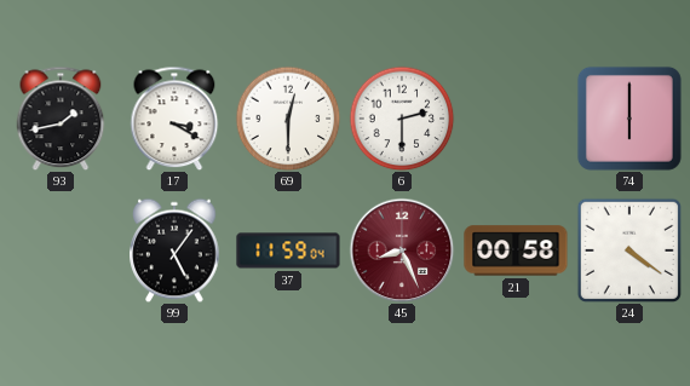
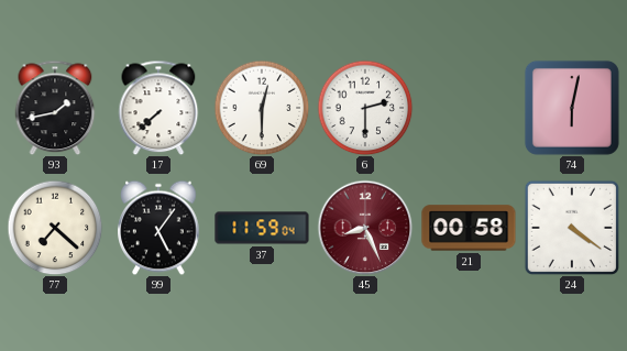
17: 3:20 -> 7:38
74: 6:00 -> 6:02
77: none -> 7:22
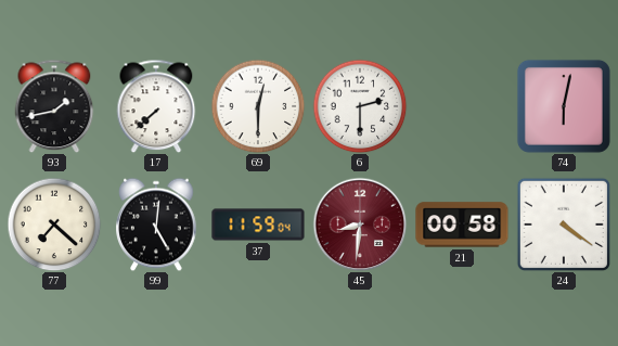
99: 5:06 -> 5:01
45: 8:26 -> 8:31
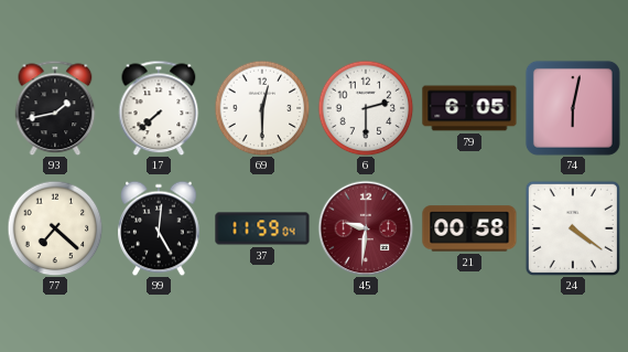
79: none -> 6:05
45: 8:31 -> 9:31
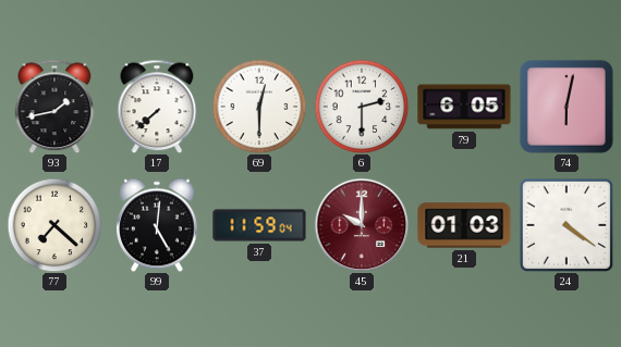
45: 9:31 -> 10:00
21: 00:58 -> 01:03
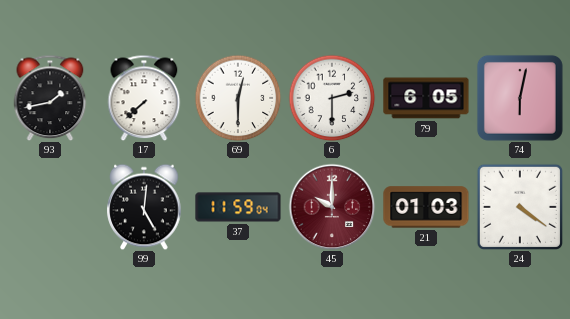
77: 7:22 -> none
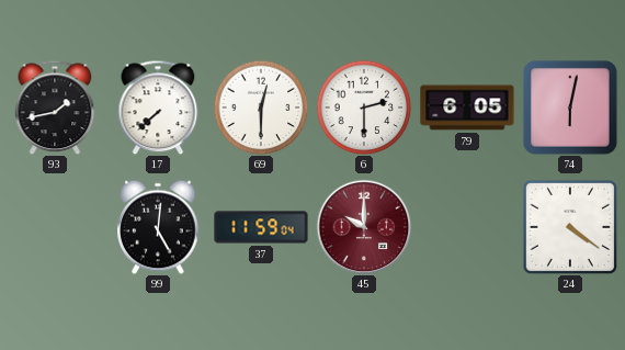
21: 01:03 -> none
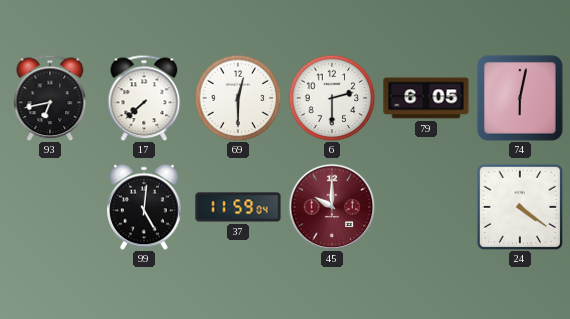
93: 1:43 -> 6:43
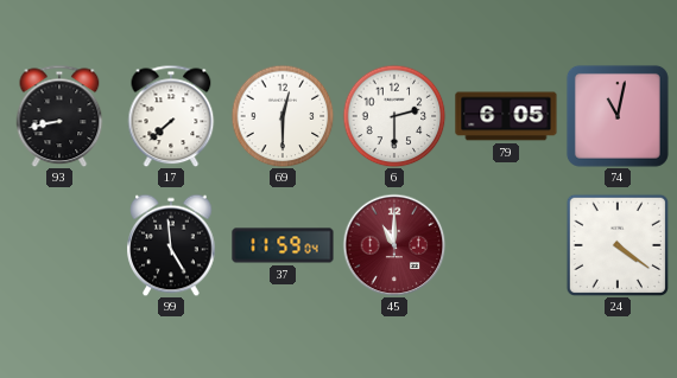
93: 6:43 -> 8:43
74: 6:02 -> 11:02
99: 5:01 -> 4:59
45: 10:00 -> 11:00
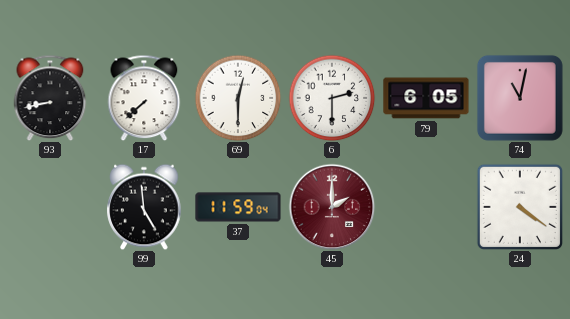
45: 11:00 -> 2:00
